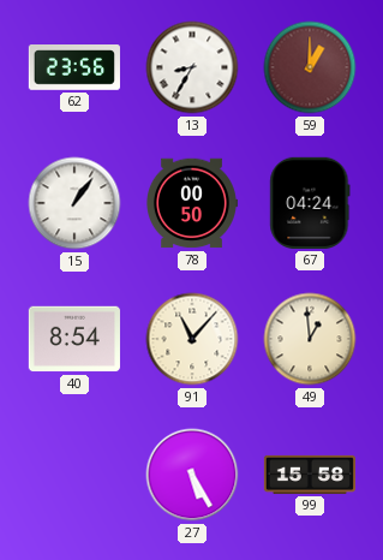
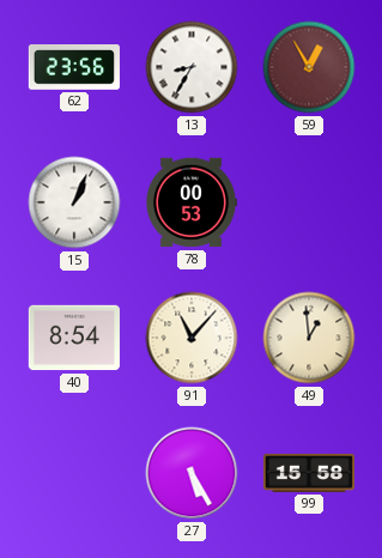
59: 1:00 -> 12:55
15: 1:06 -> 1:04
78: 00:50 -> 00:53
67: 04:24 -> none
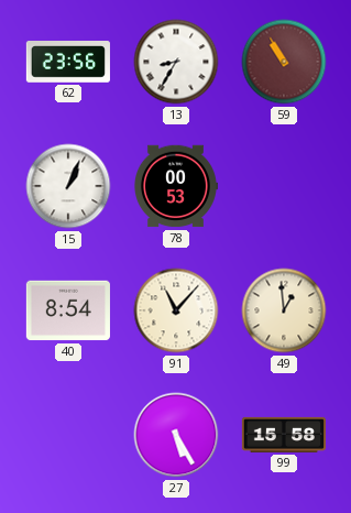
59: 12:55 -> 10:55
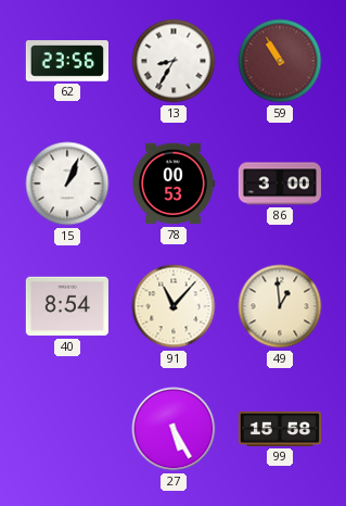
86: none -> 3:00
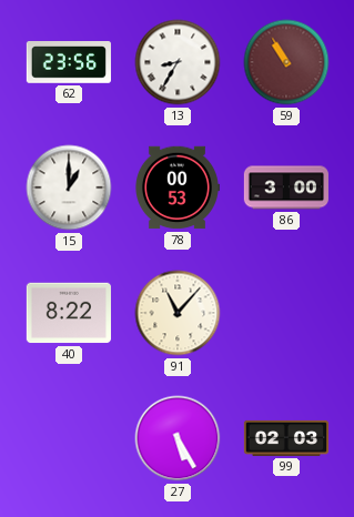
15: 1:04 -> 1:00
40: 8:54 -> 8:22
49: 12:59 -> none
99: 15:58 -> 02:03
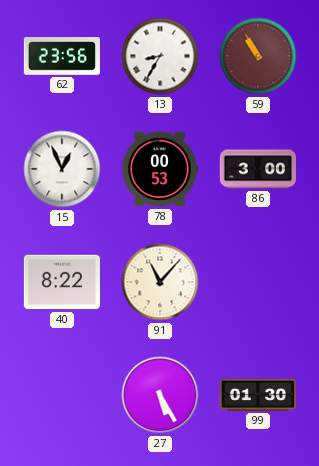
15: 1:00 -> 12:56
99: 02:03 -> 01:30
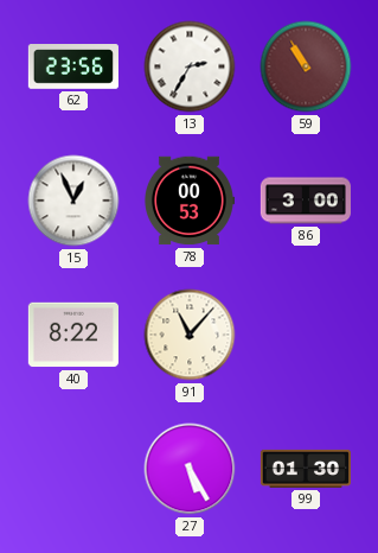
13: 8:35 -> 2:35
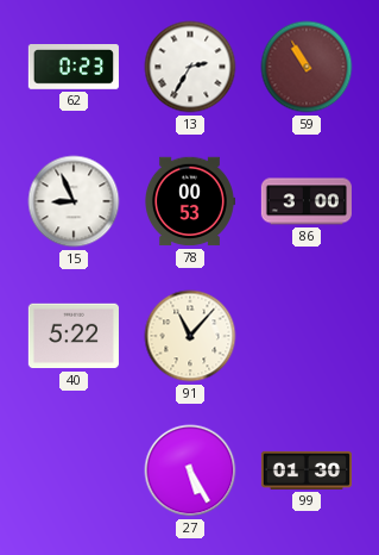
62: 23:56 -> 0:23
15: 12:56 -> 8:56
40: 8:22 -> 5:22
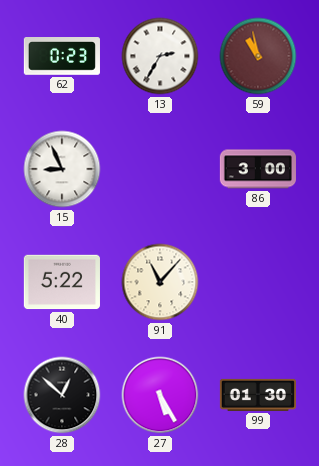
59: 10:55 -> 10:58
78: 00:53 -> none
28: none -> 12:52
